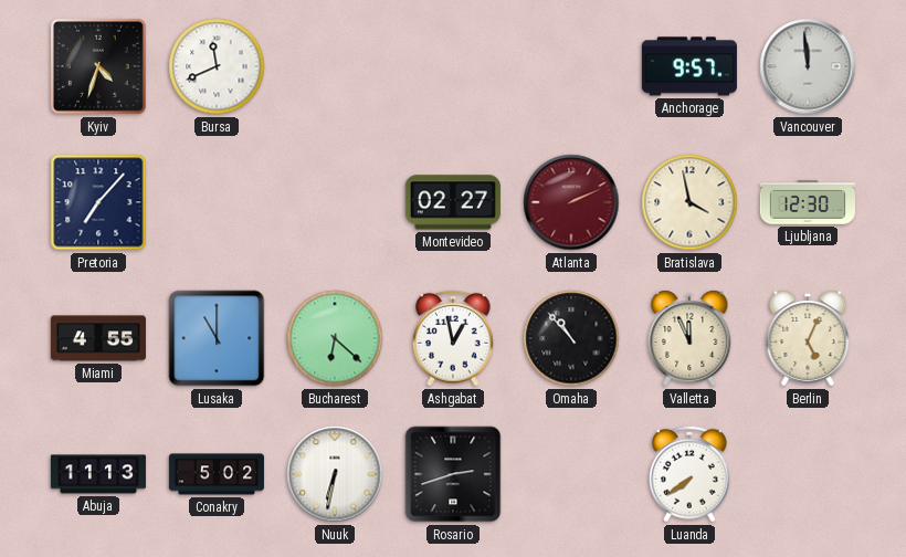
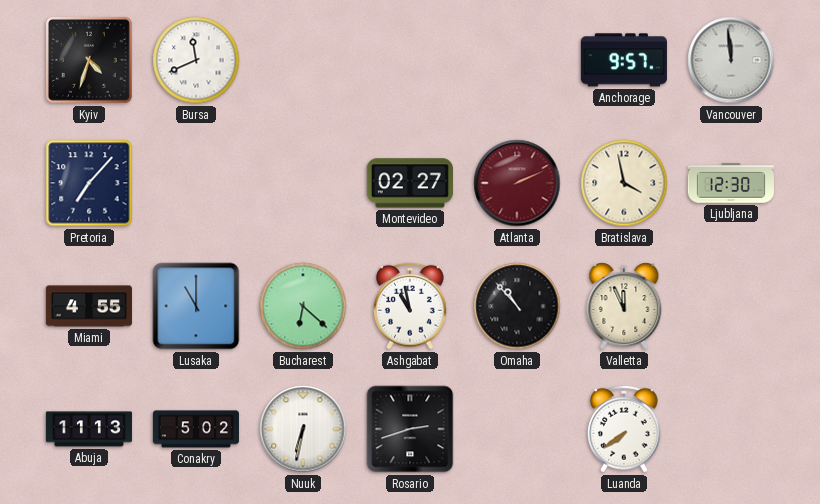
Ashgabat: 12:58 -> 10:58
Berlin: 5:04 -> none
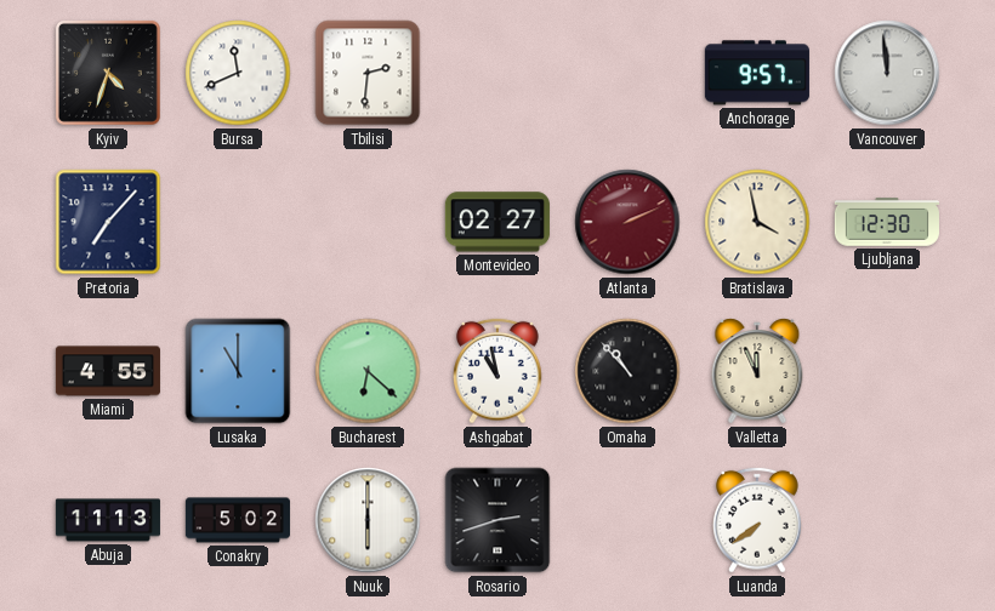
Tbilisi: none -> 2:31
Nuuk: 6:32 -> 6:00
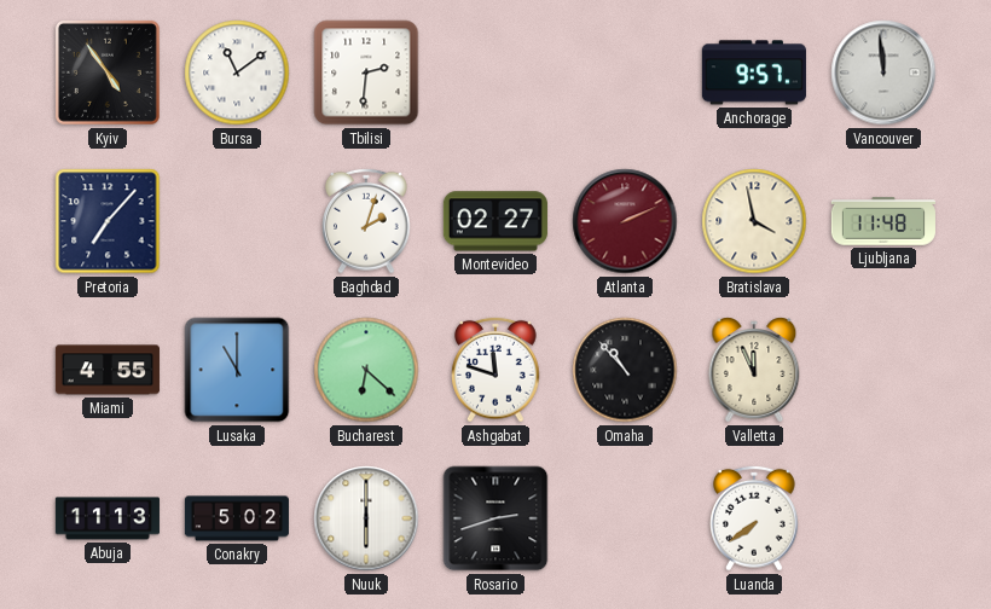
Kyiv: 4:33 -> 4:54
Bursa: 11:41 -> 11:09
Baghdad: none -> 2:03
Ljubljana: 12:30 -> 11:48
Ashgabat: 10:58 -> 11:48
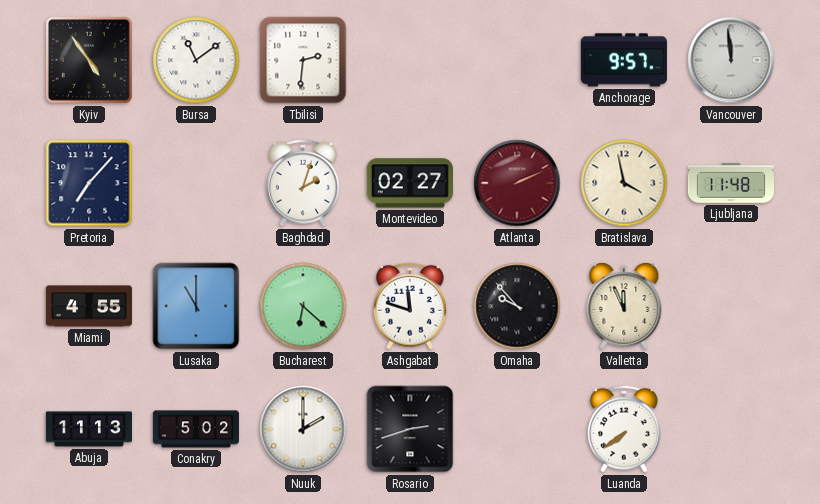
Omaha: 10:53 -> 9:53
Nuuk: 6:00 -> 2:00
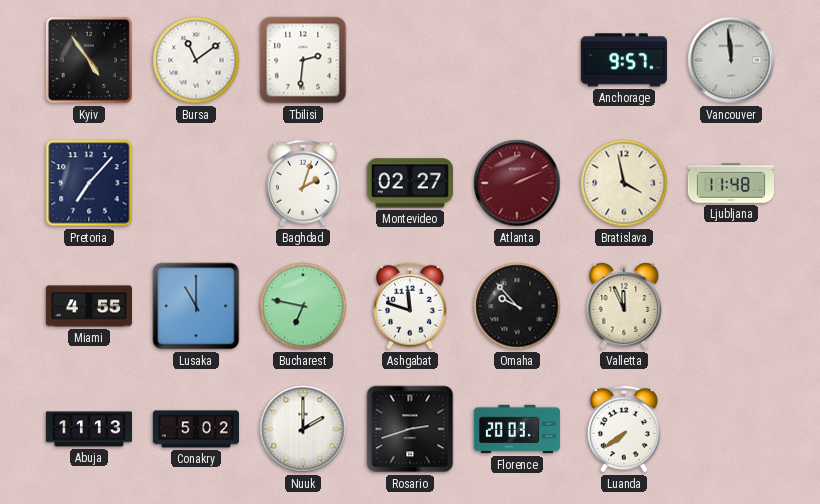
Bucharest: 6:22 -> 6:47
Florence: none -> 20:03
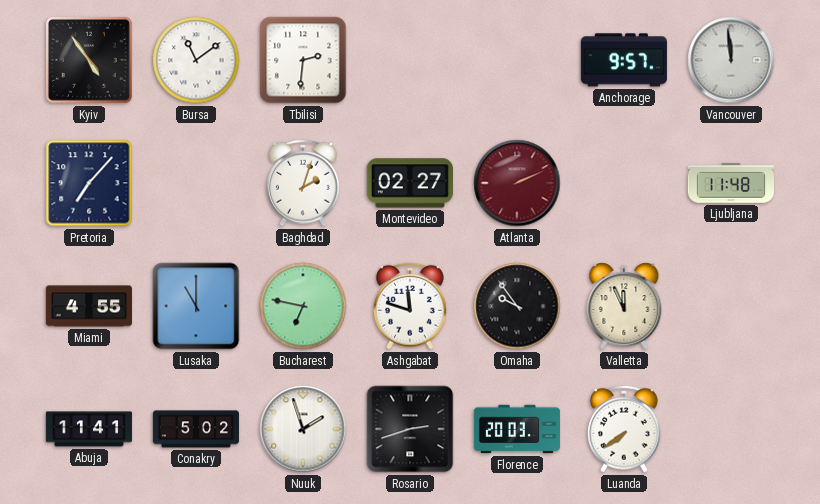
Bratislava: 3:58 -> none
Omaha: 9:53 -> 9:54
Abuja: 11:13 -> 11:41
Nuuk: 2:00 -> 1:57
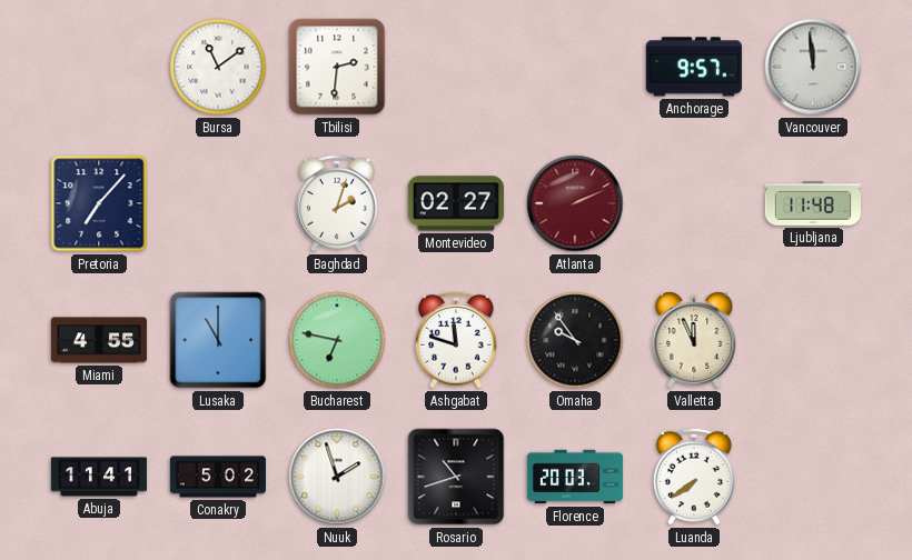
Kyiv: 4:54 -> none
Rosario: 2:42 -> 10:42
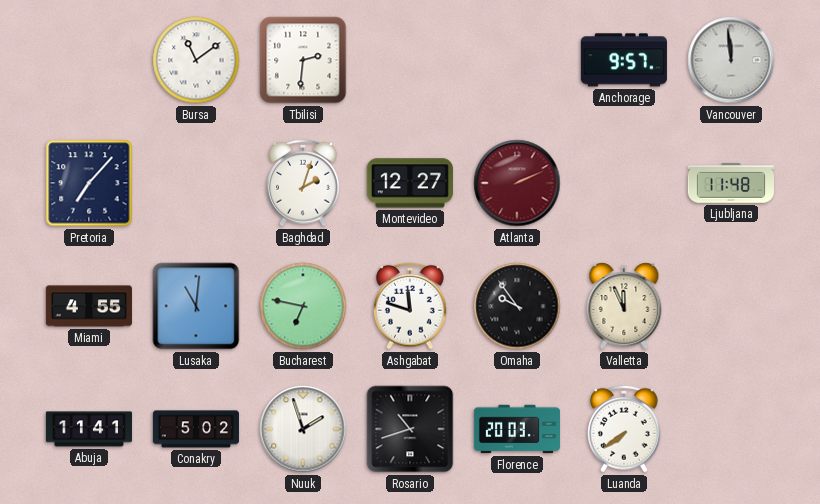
Montevideo: 02:27 -> 12:27
Lusaka: 11:00 -> 11:01
